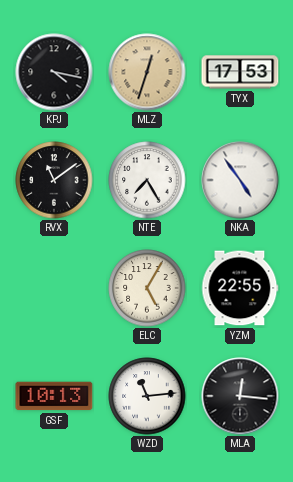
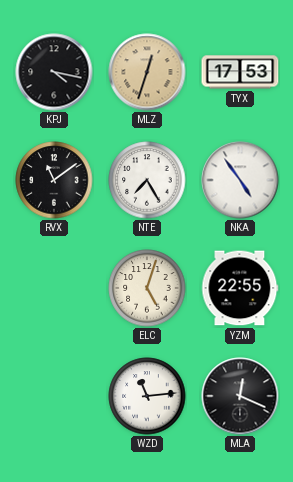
ELC: 5:05 -> 5:03
GSF: 10:13 -> none
MLA: 12:16 -> 12:19
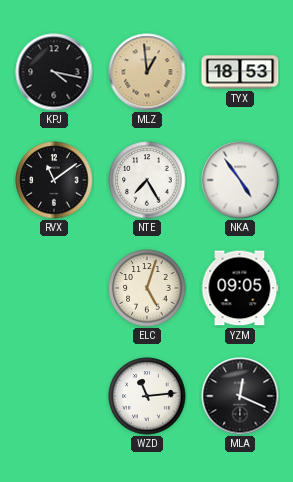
MLZ: 12:33 -> 12:59
TYX: 17:53 -> 18:53
YZM: 22:55 -> 09:05
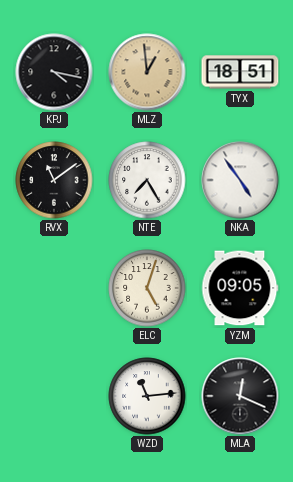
TYX: 18:53 -> 18:51
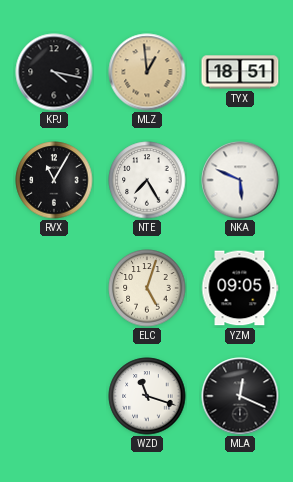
RVX: 11:09 -> 11:05
NKA: 4:54 -> 5:49
WZD: 11:14 -> 11:18
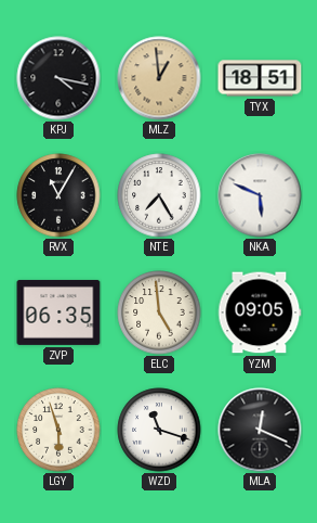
ZVP: none -> 06:35
ELC: 5:03 -> 4:59
LGY: none -> 5:57
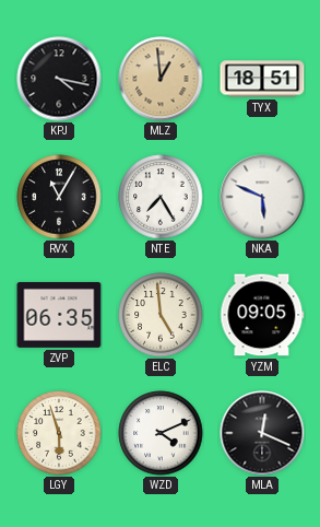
WZD: 11:18 -> 4:11
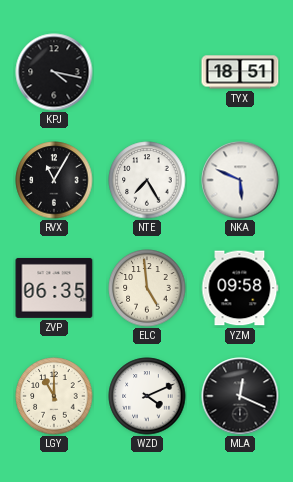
MLZ: 12:59 -> none
YZM: 09:05 -> 09:58
LGY: 5:57 -> 11:00
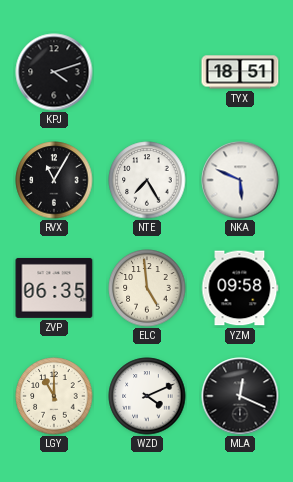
KPJ: 4:17 -> 4:12
